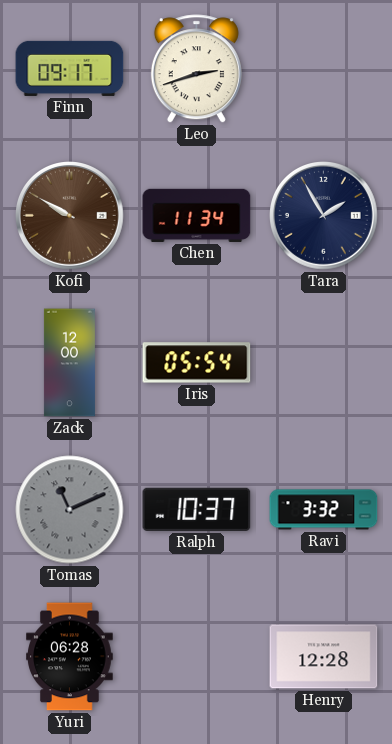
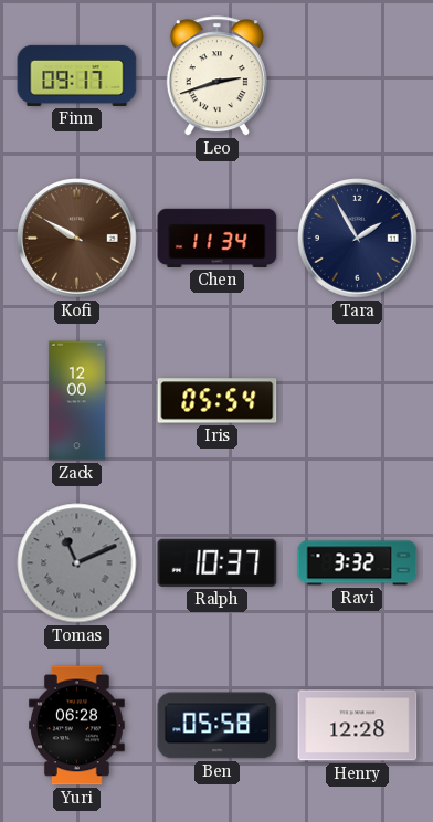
Ben: none -> 05:58
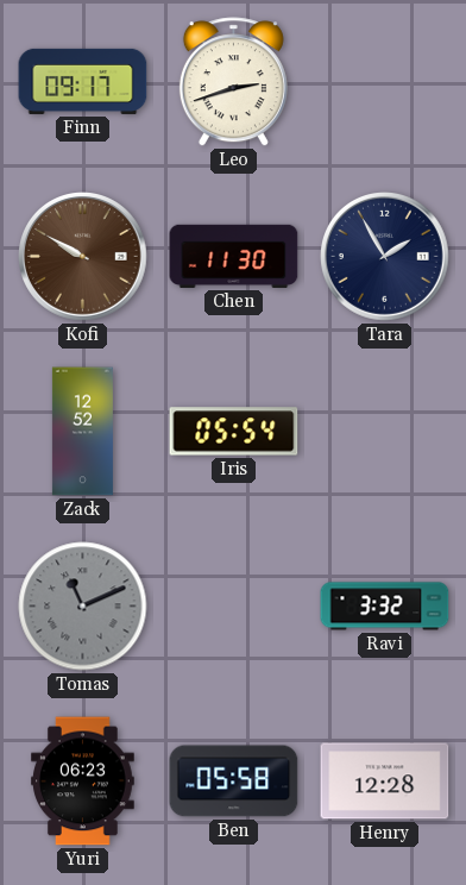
Chen: 11:34 -> 11:30
Zack: 12:00 -> 12:52
Ralph: 10:37 -> none
Yuri: 06:28 -> 06:23
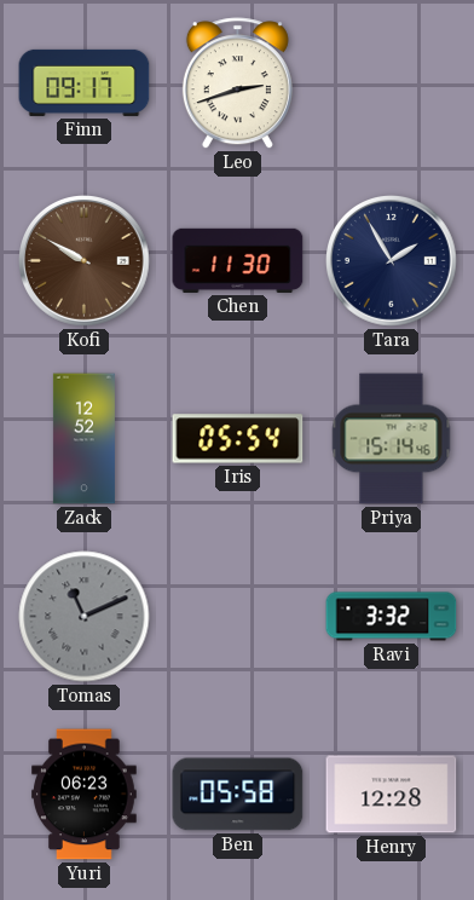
Priya: none -> 15:14
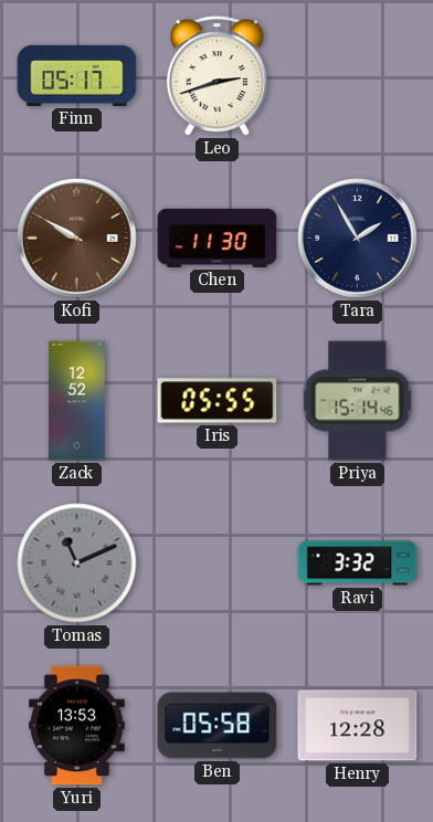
Finn: 09:17 -> 05:17
Iris: 05:54 -> 05:55
Yuri: 06:23 -> 13:53
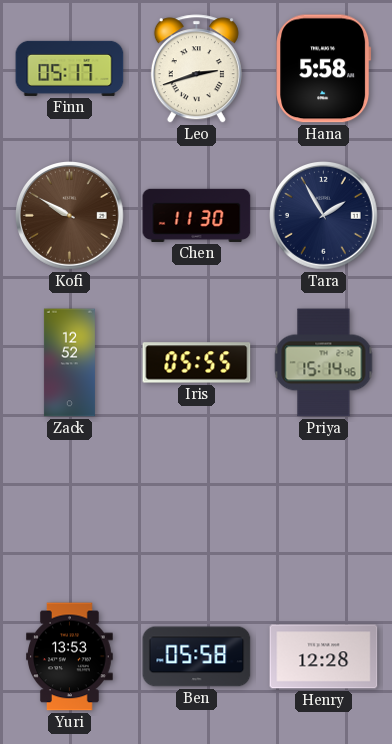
Hana: none -> 5:58
Tomas: 11:11 -> none
Ravi: 3:32 -> none
